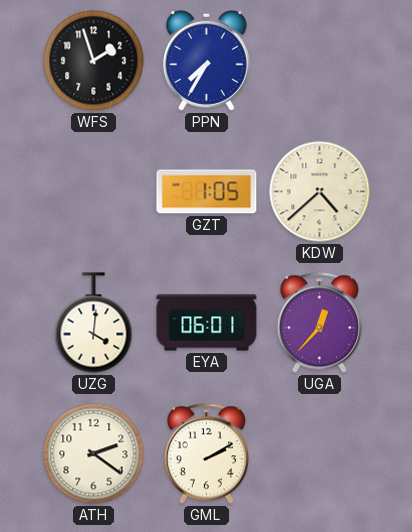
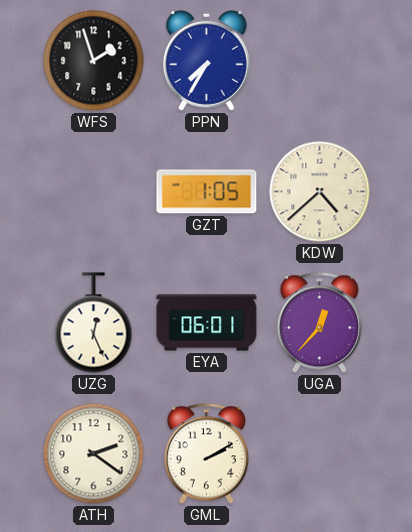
UZG: 4:01 -> 12:26
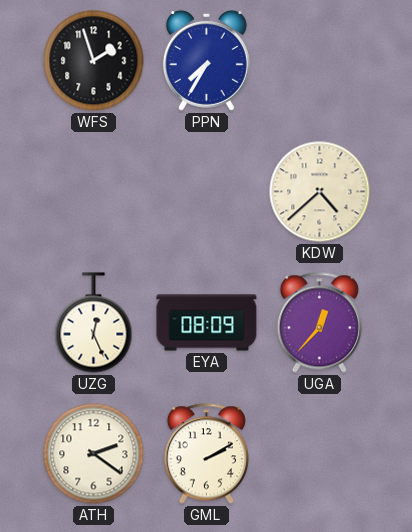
GZT: 1:05 -> none
EYA: 06:01 -> 08:09
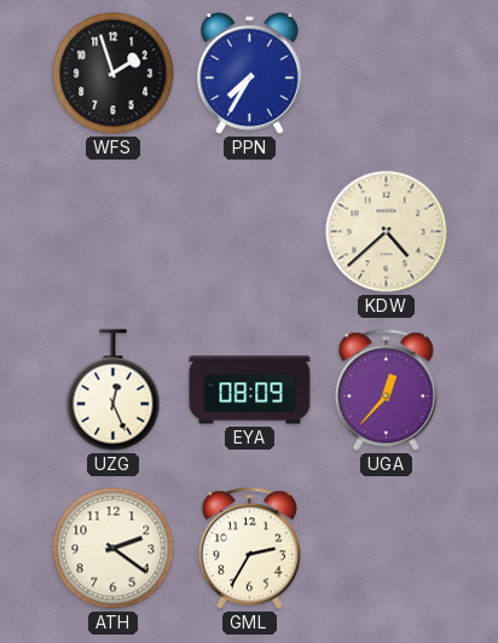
GML: 2:10 -> 2:35
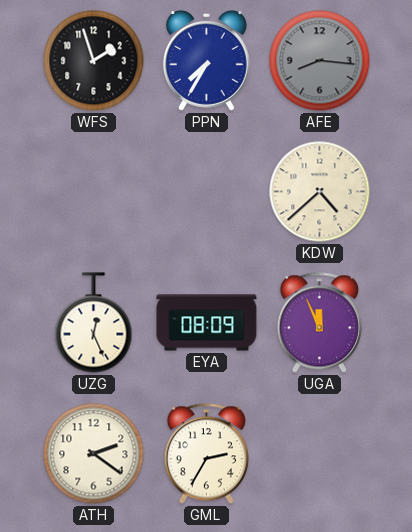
AFE: none -> 8:16
UGA: 12:37 -> 11:56
